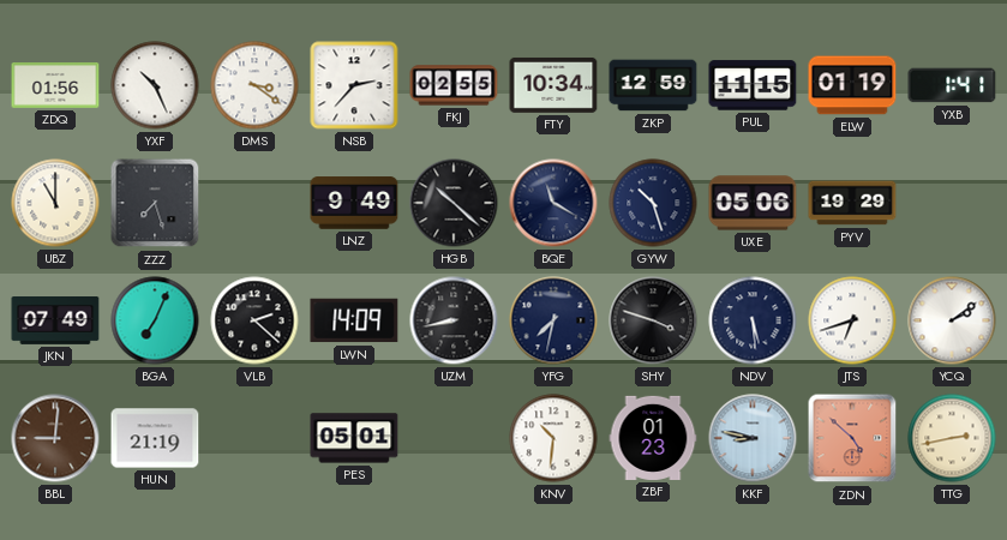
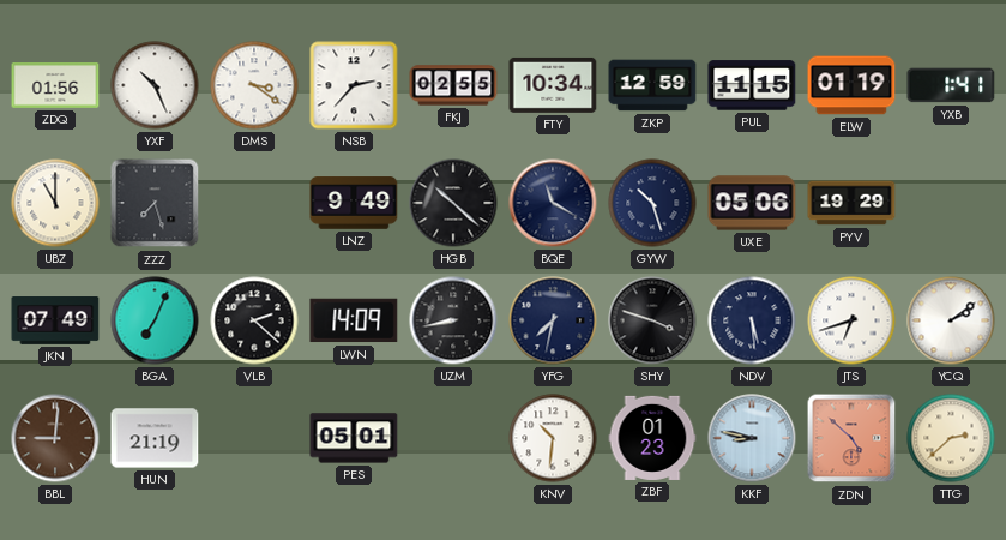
TTG: 2:43 -> 2:38
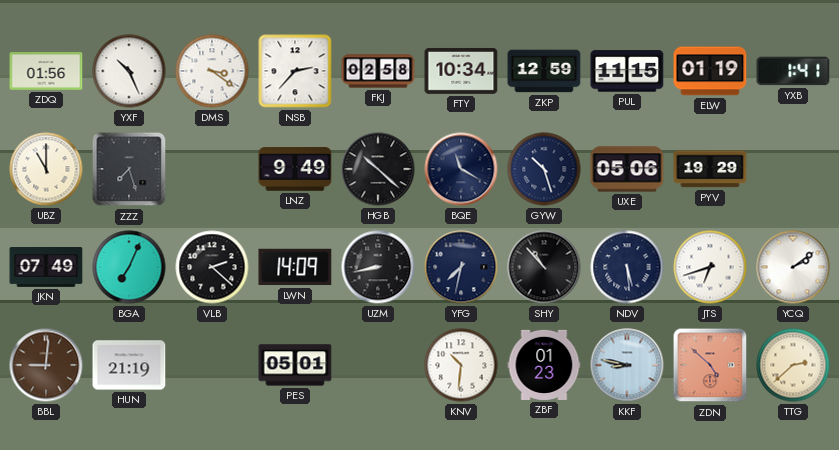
FKJ: 02:55 -> 02:58
SHY: 3:48 -> 10:53
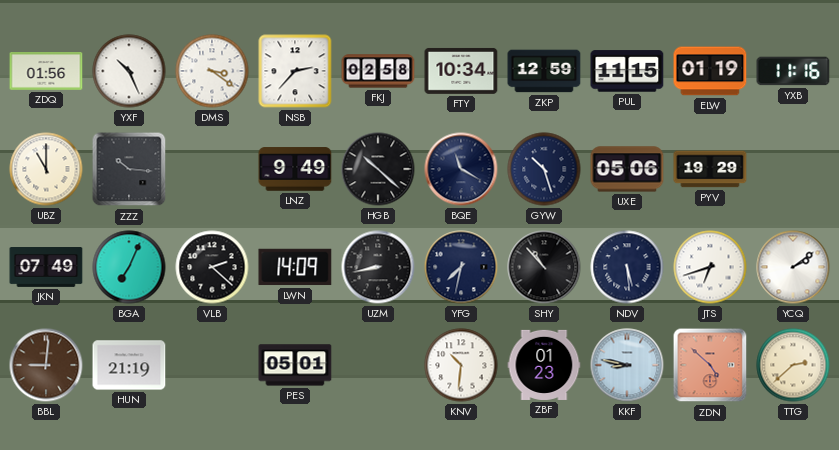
YXB: 1:41 -> 11:16
ZZZ: 7:27 -> 10:16
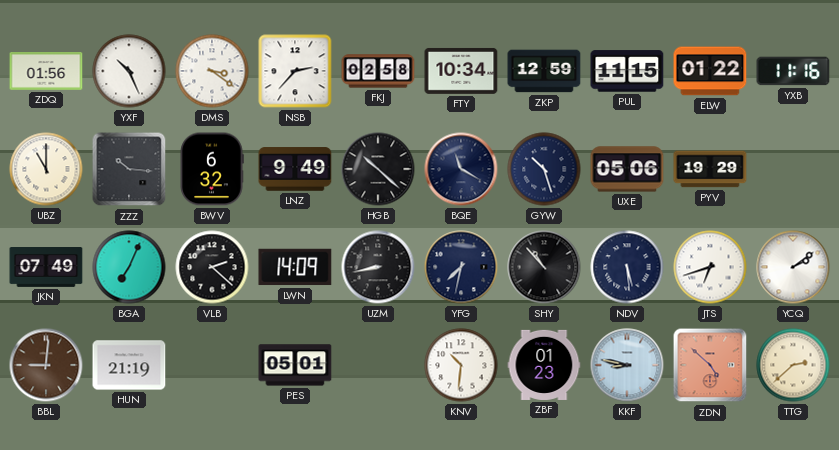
ELW: 01:19 -> 01:22
BWV: none -> 6:32
